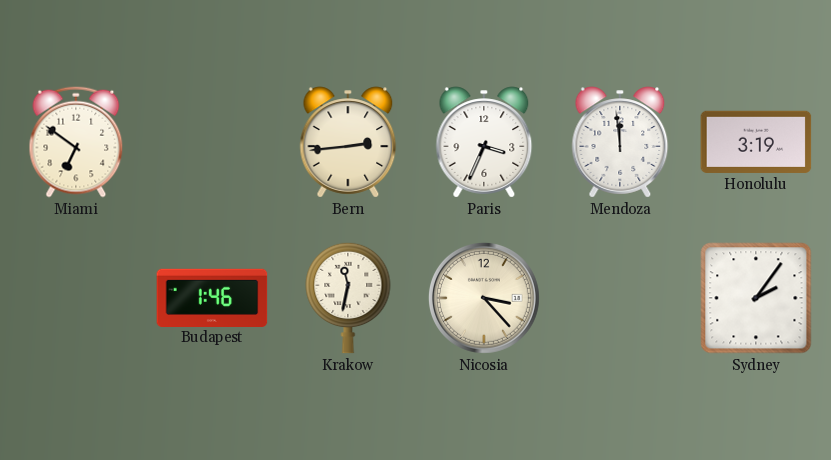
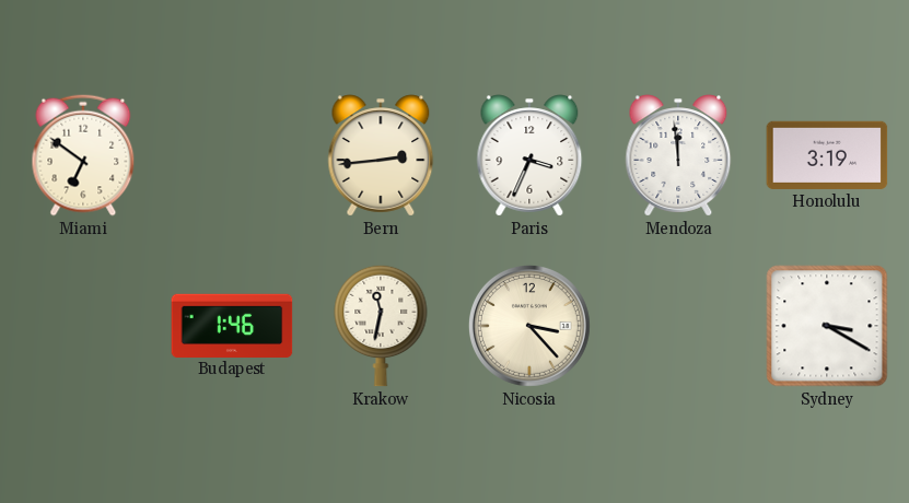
Sydney: 2:06 -> 3:20
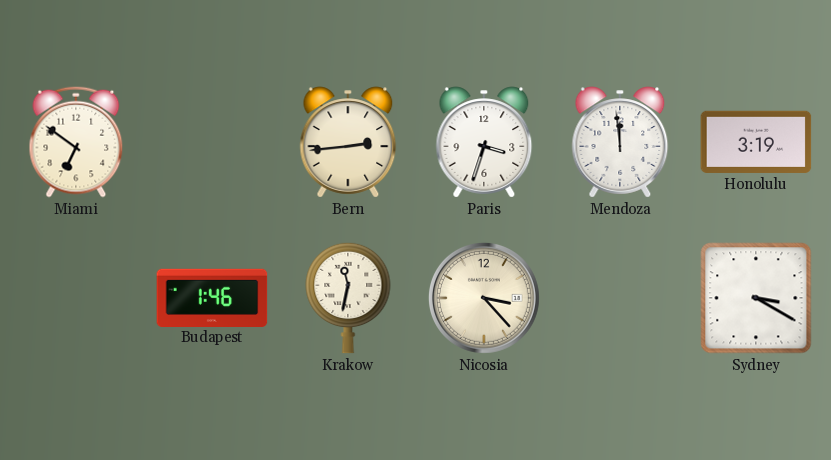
Paris: 3:34 -> 3:33
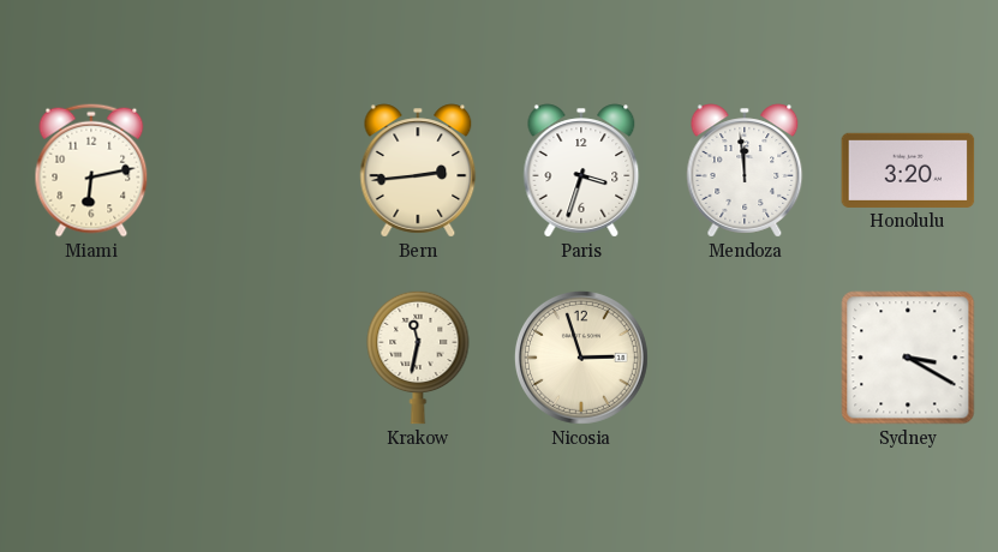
Miami: 6:51 -> 6:13
Honolulu: 3:19 -> 3:20
Budapest: 1:46 -> none
Nicosia: 3:23 -> 2:57
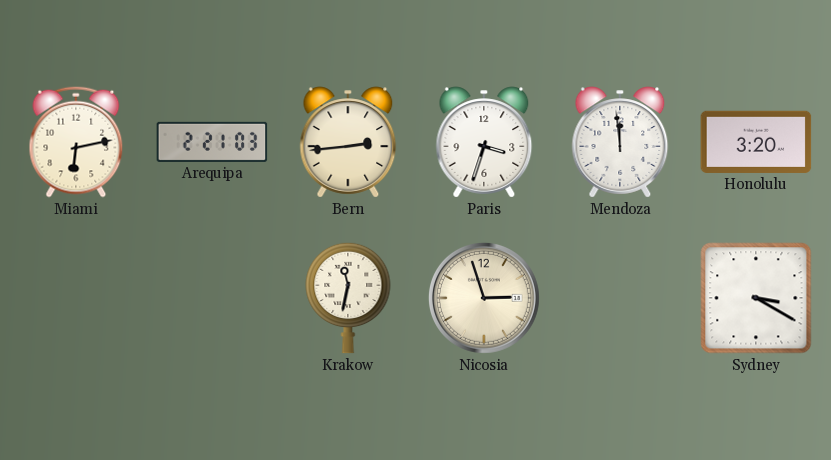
Arequipa: none -> 2:21
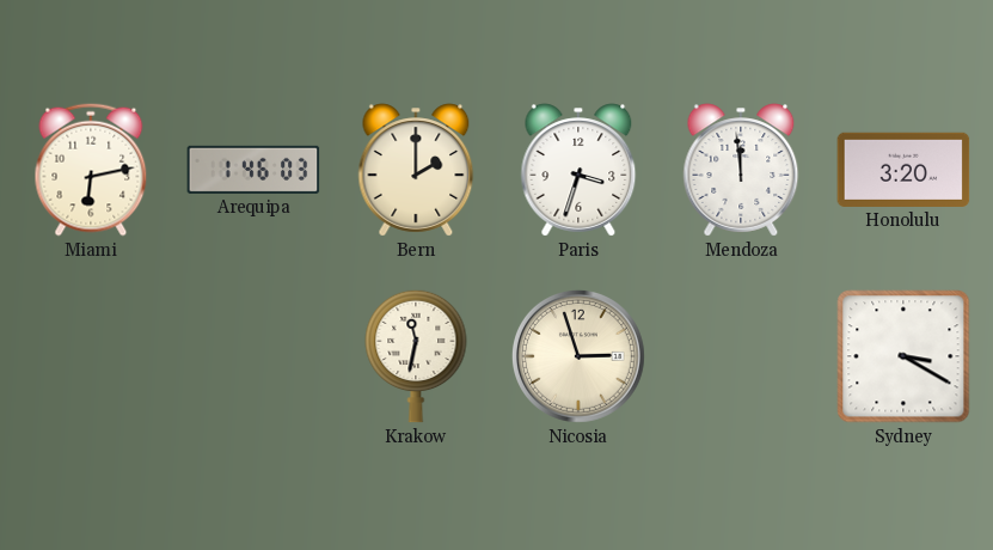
Arequipa: 2:21 -> 1:46
Bern: 2:44 -> 2:00
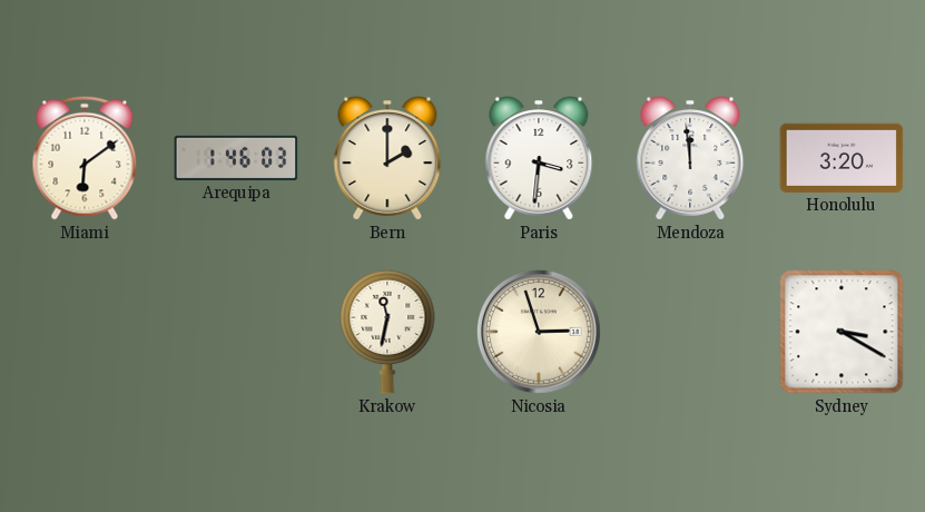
Miami: 6:13 -> 6:09
Paris: 3:33 -> 3:31
